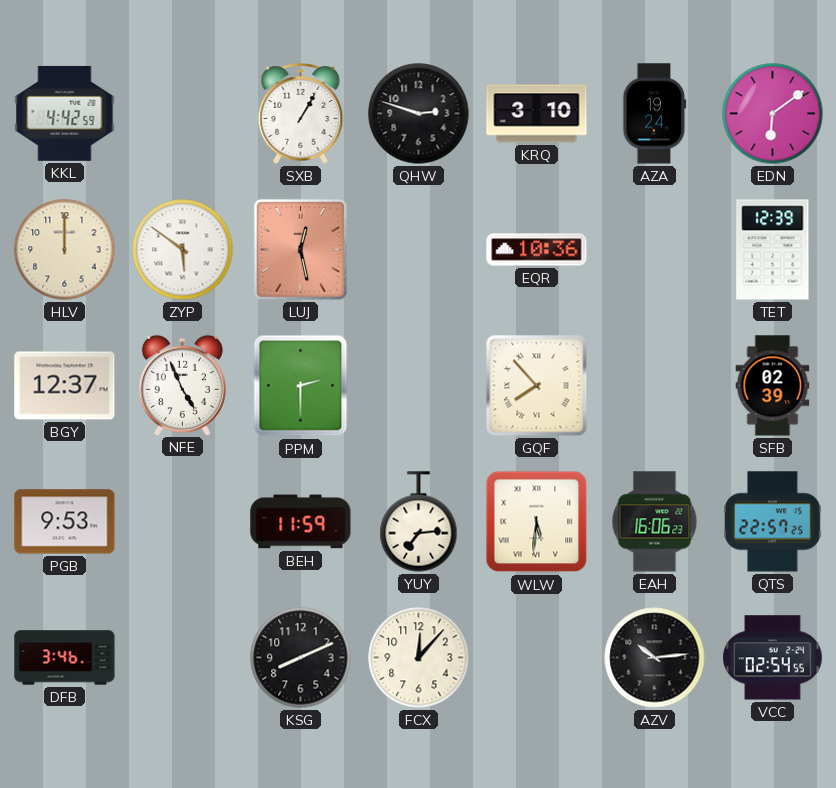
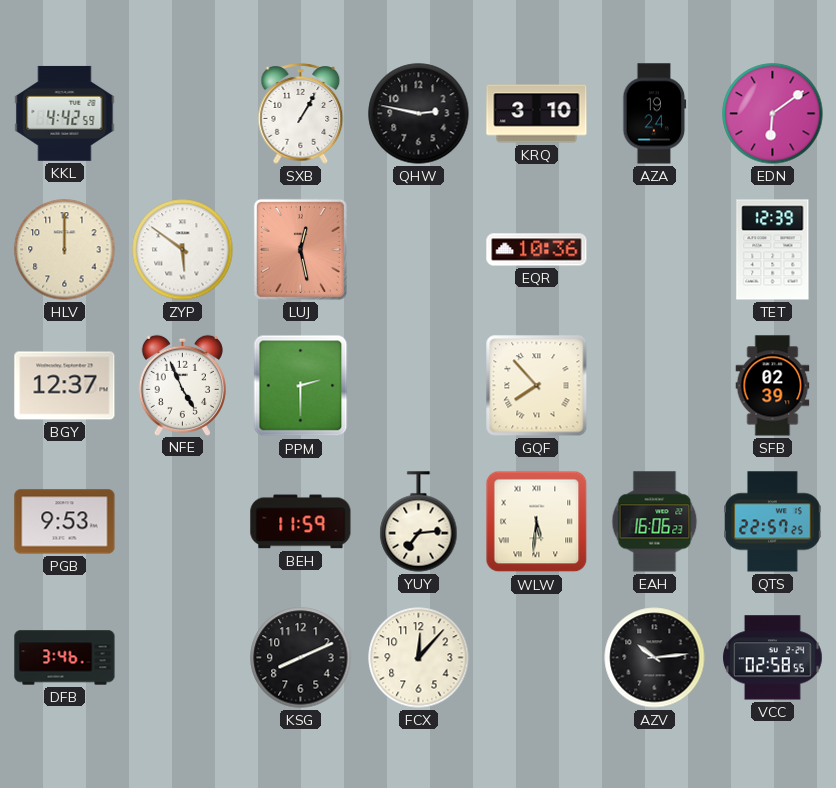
QHW: 2:48 -> 2:47
VCC: 02:54 -> 02:58
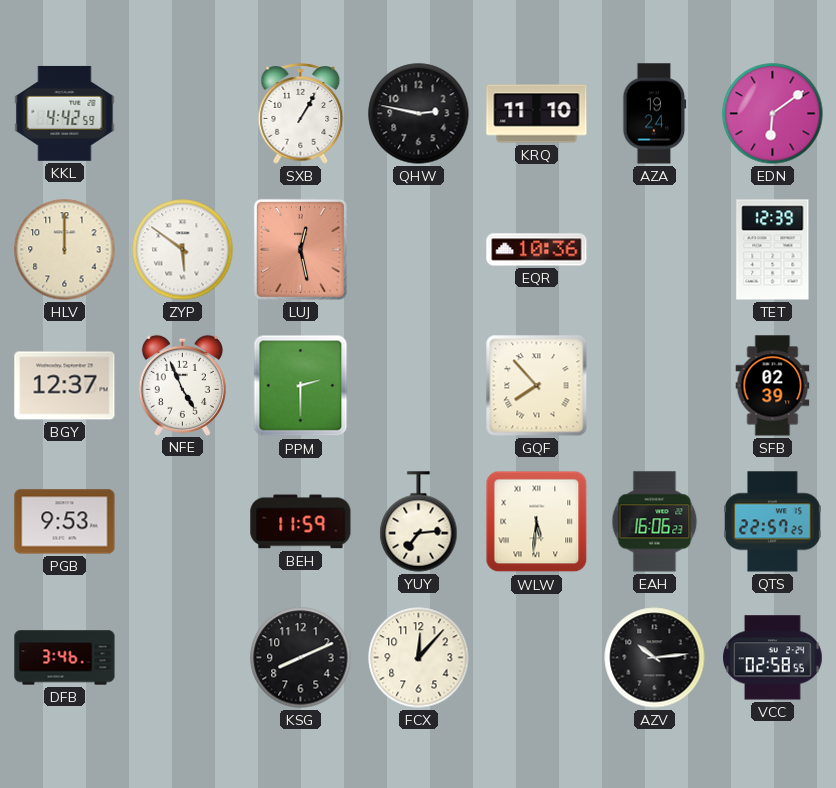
KRQ: 3:10 -> 11:10
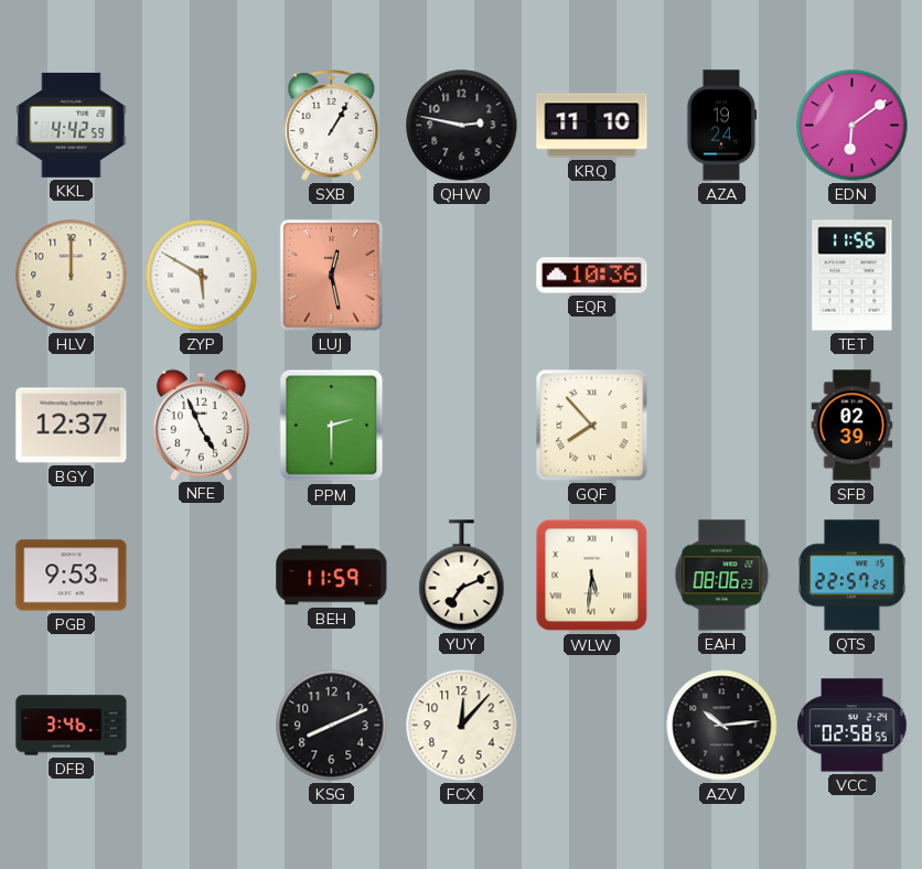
ZYP: 5:51 -> 5:50
TET: 12:39 -> 11:56
YUY: 7:14 -> 7:11
EAH: 16:06 -> 08:06
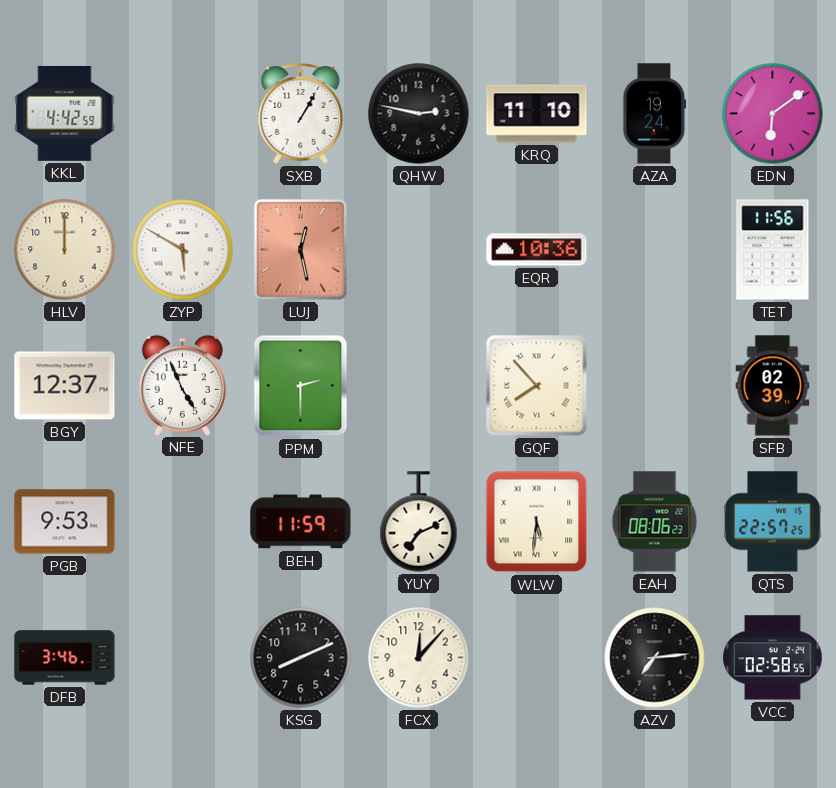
AZV: 10:14 -> 7:14
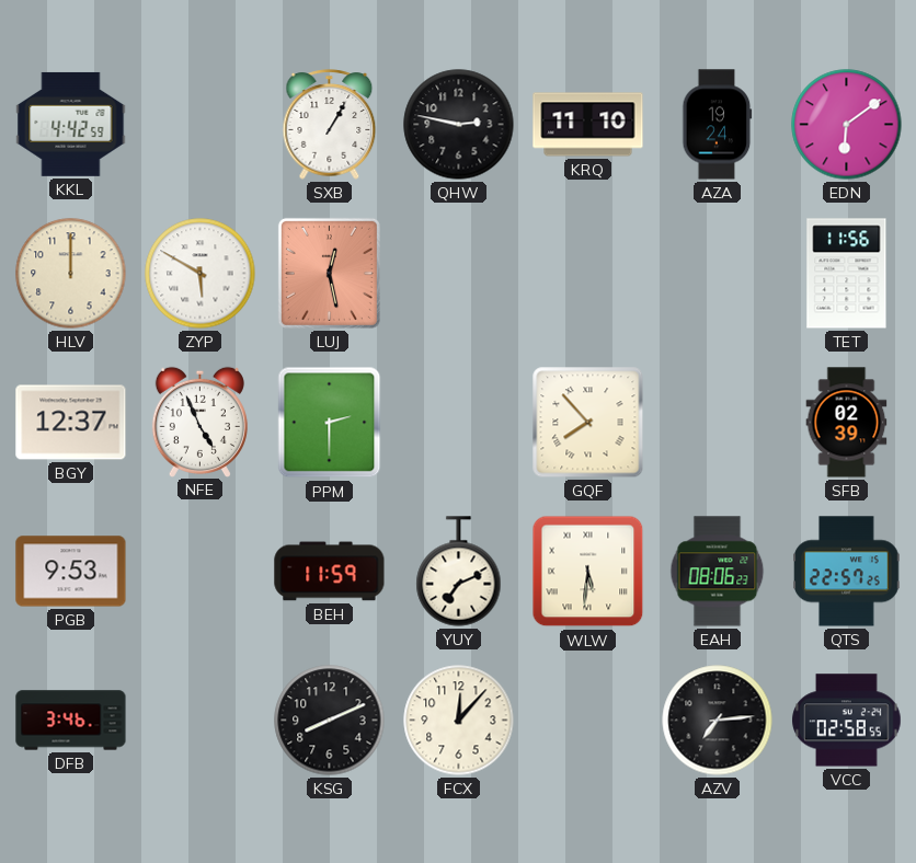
EQR: 10:36 -> none
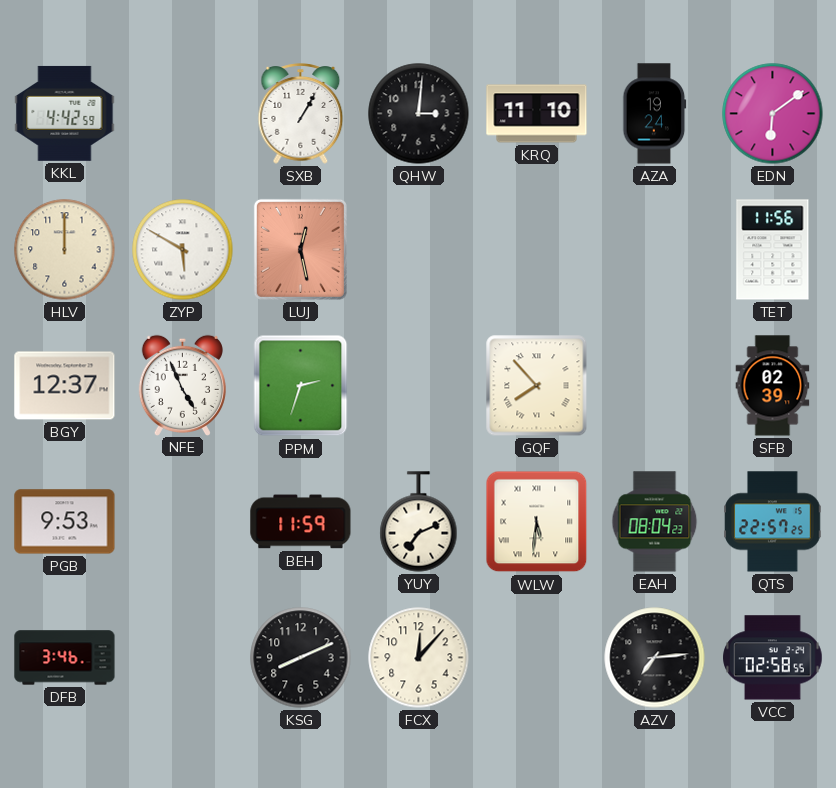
QHW: 2:47 -> 3:01
PPM: 2:30 -> 2:33
EAH: 08:06 -> 08:04
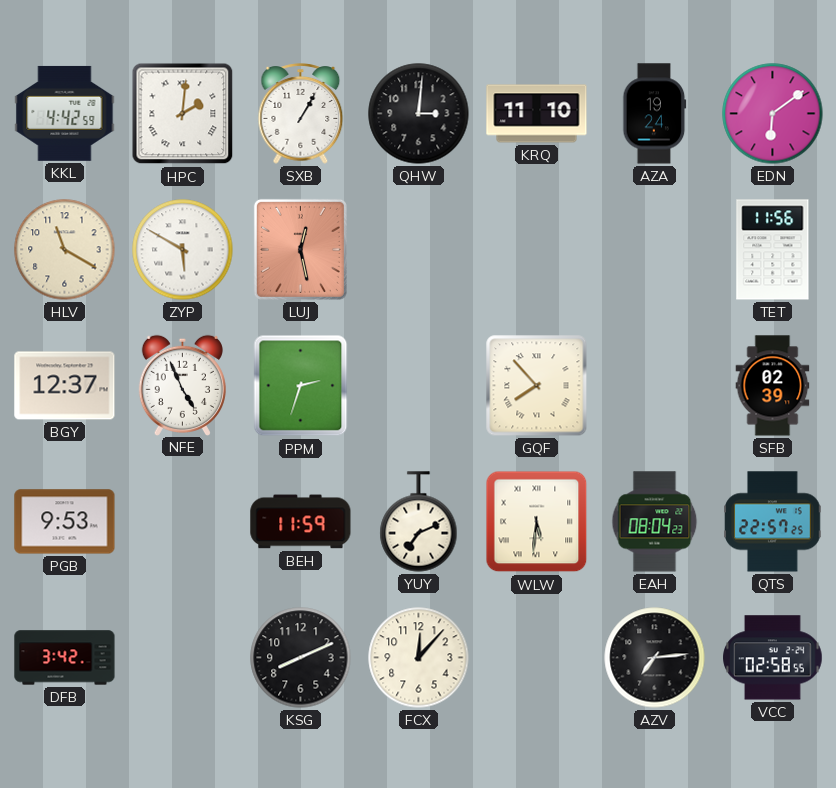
HPC: none -> 2:01
HLV: 12:00 -> 11:20
DFB: 3:46 -> 3:42
